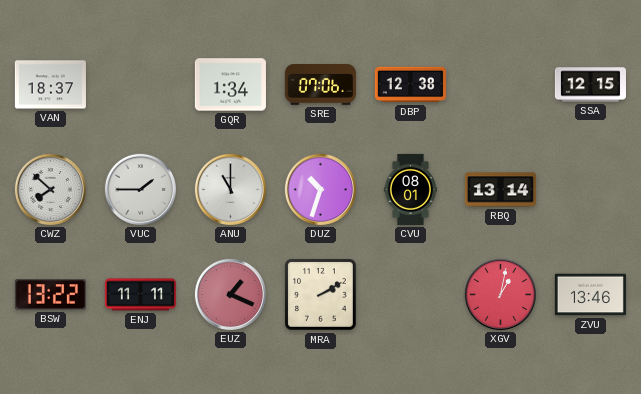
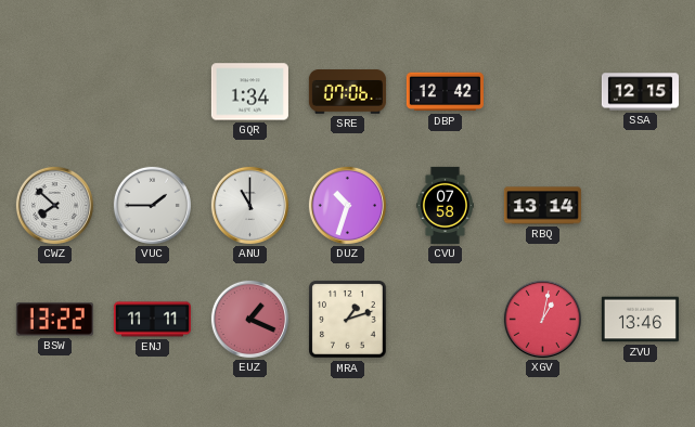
VAN: 18:37 -> none
DBP: 12:38 -> 12:42
CVU: 08:01 -> 07:58
MRA: 2:10 -> 1:12
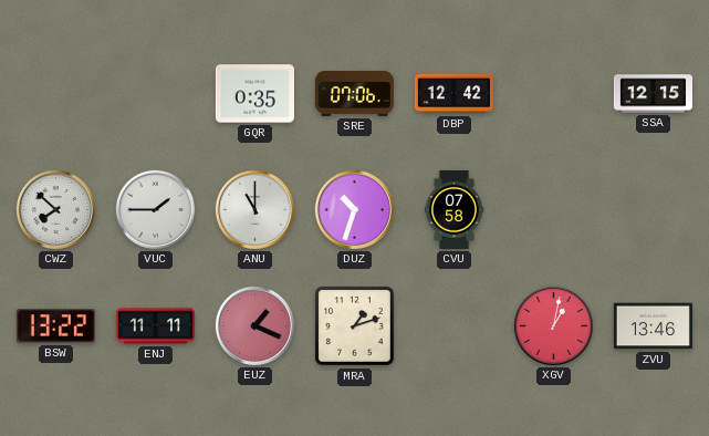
GQR: 1:34 -> 0:35
RBQ: 13:14 -> none
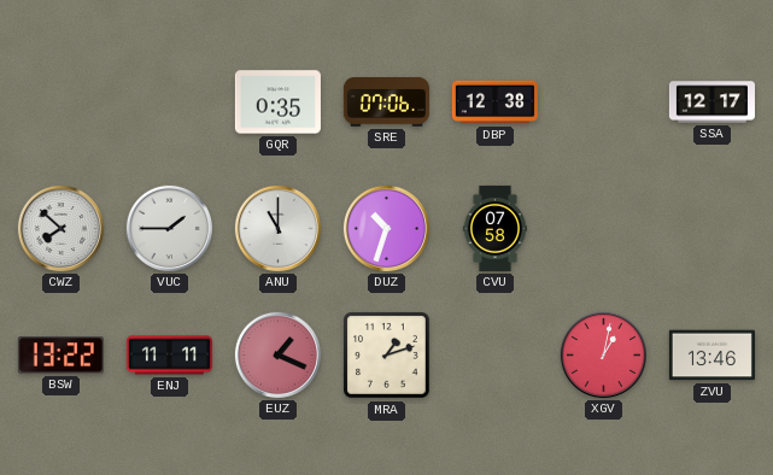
DBP: 12:42 -> 12:38
SSA: 12:15 -> 12:17
